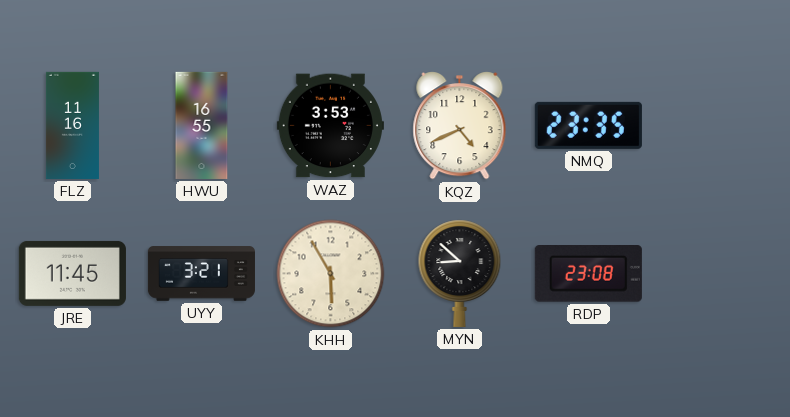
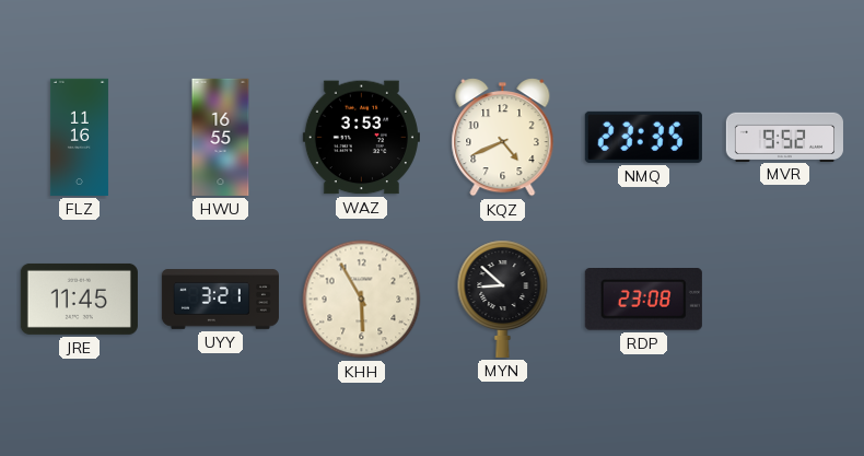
MVR: none -> 9:52
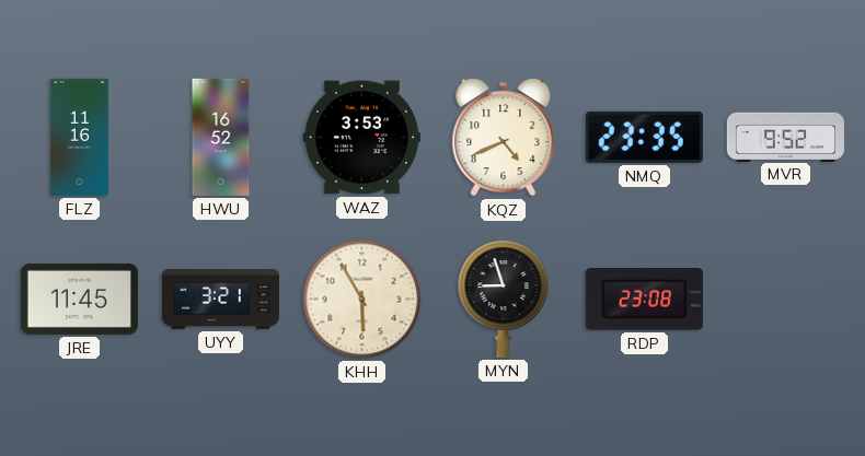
HWU: 16:55 -> 16:52
MYN: 8:52 -> 8:57
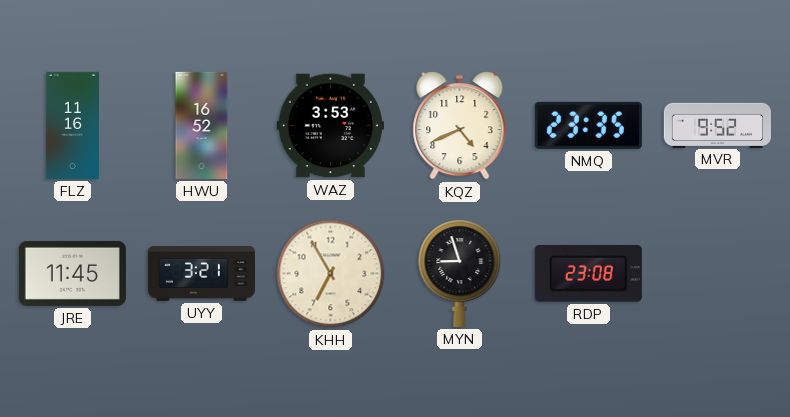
KHH: 5:55 -> 6:55
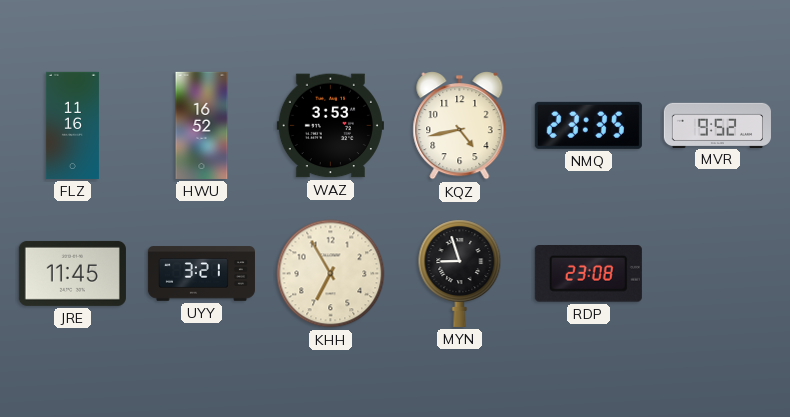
KQZ: 4:41 -> 4:43
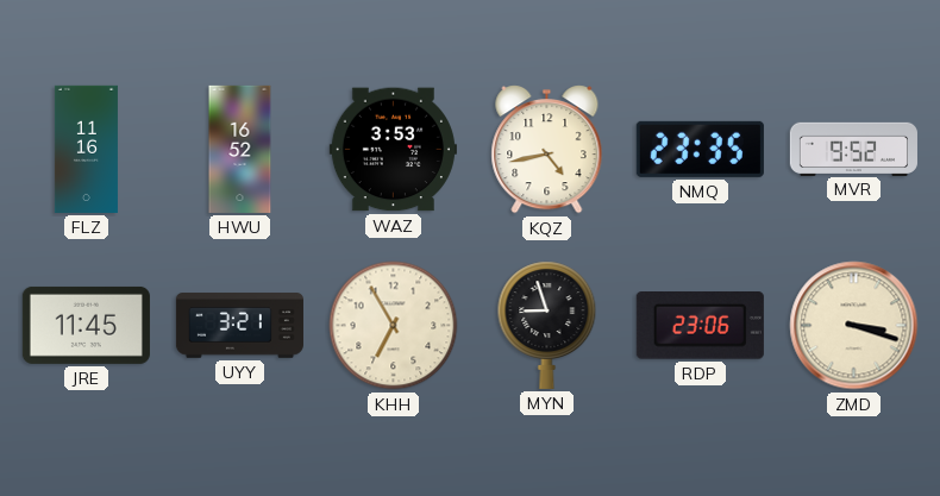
RDP: 23:08 -> 23:06
ZMD: none -> 3:18
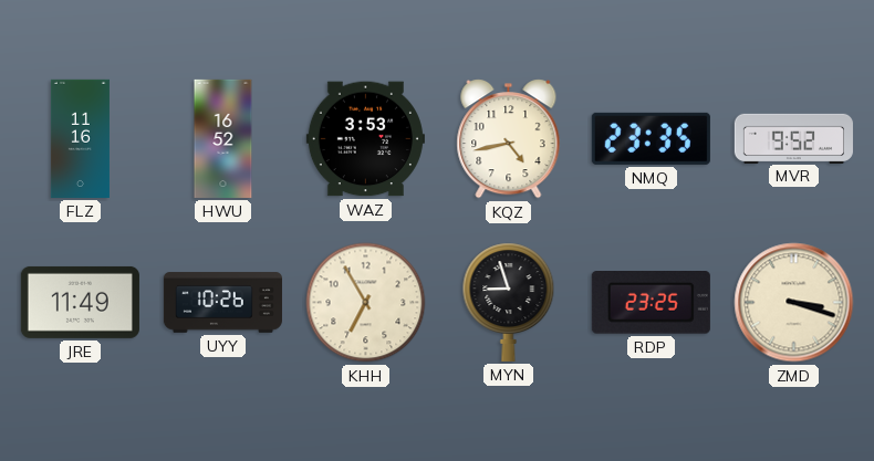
JRE: 11:45 -> 11:49
UYY: 3:21 -> 10:26
RDP: 23:06 -> 23:25
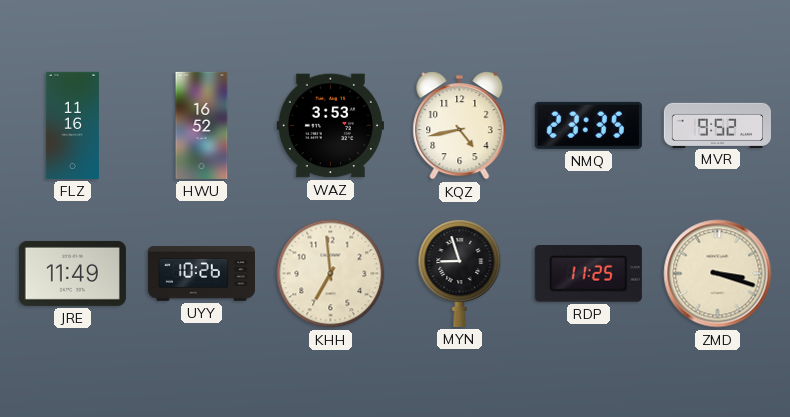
KHH: 6:55 -> 6:59
RDP: 23:25 -> 11:25
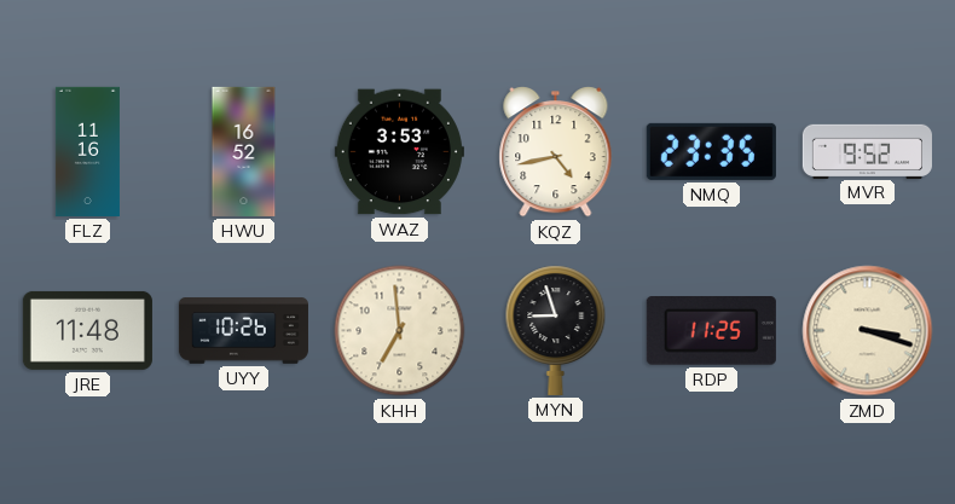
JRE: 11:49 -> 11:48
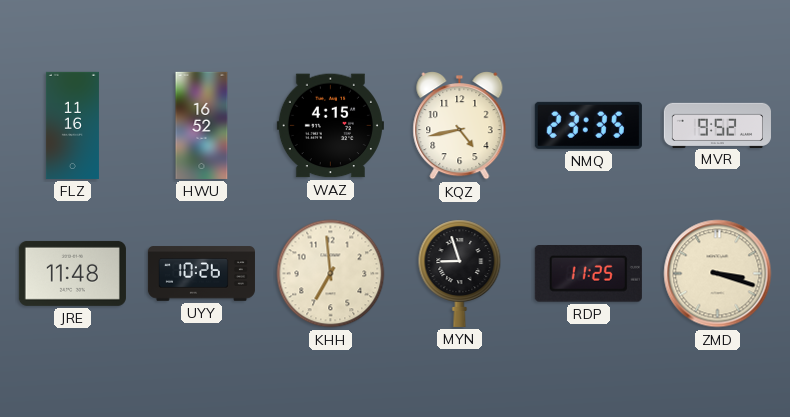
WAZ: 3:53 -> 4:15
